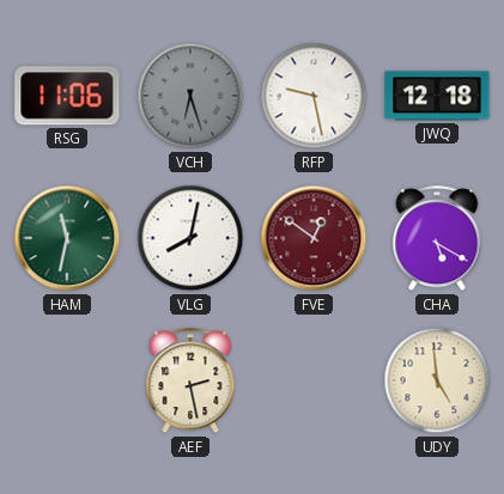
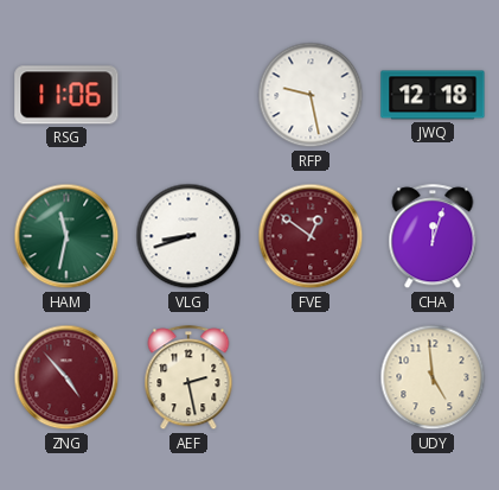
VCH: 6:27 -> none
VLG: 8:02 -> 8:42
CHA: 5:20 -> 12:03
ZNG: none -> 4:53
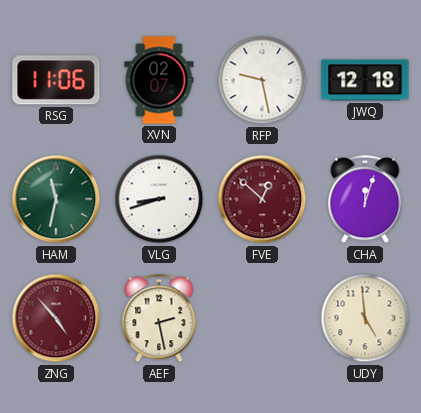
XVN: none -> 02:07
FVE: 12:51 -> 12:52
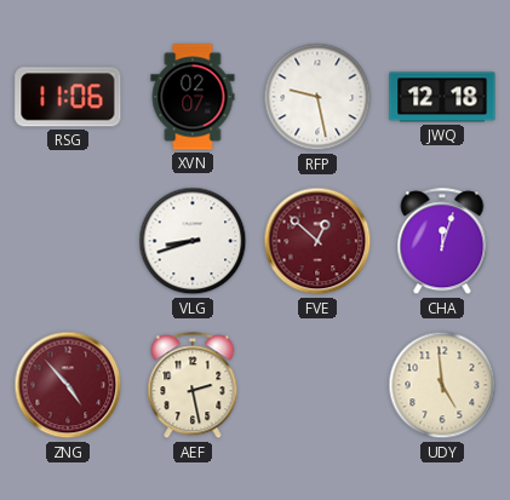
HAM: 11:32 -> none
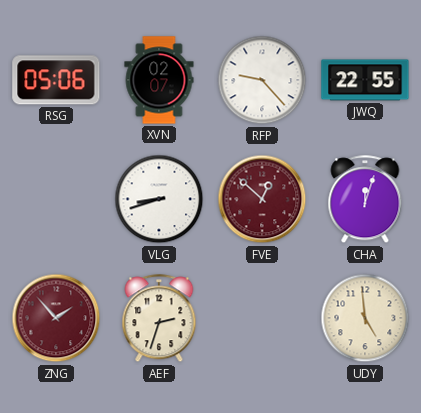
RSG: 11:06 -> 05:06
RFP: 9:28 -> 9:23
JWQ: 12:18 -> 22:55
ZNG: 4:53 -> 1:53
AEF: 2:28 -> 2:33
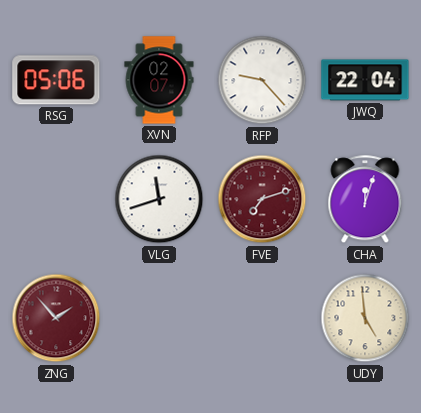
JWQ: 22:55 -> 22:04
VLG: 8:42 -> 11:42
FVE: 12:52 -> 7:12
AEF: 2:33 -> none
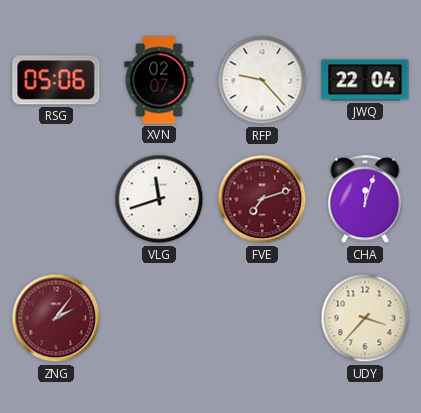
ZNG: 1:53 -> 2:06
UDY: 4:59 -> 3:37
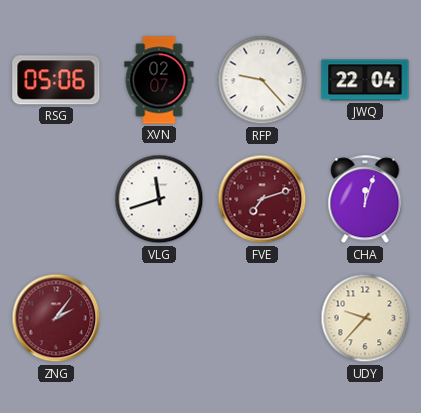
UDY: 3:37 -> 9:37
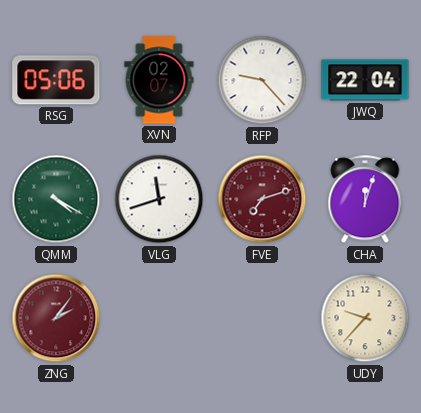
QMM: none -> 4:20
